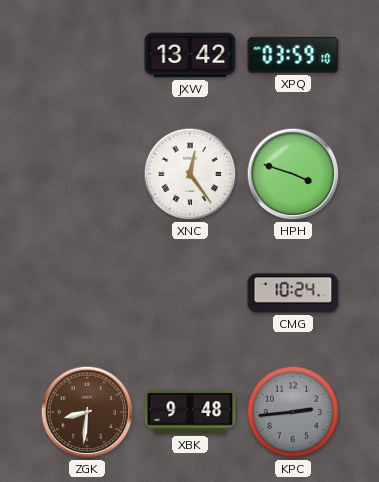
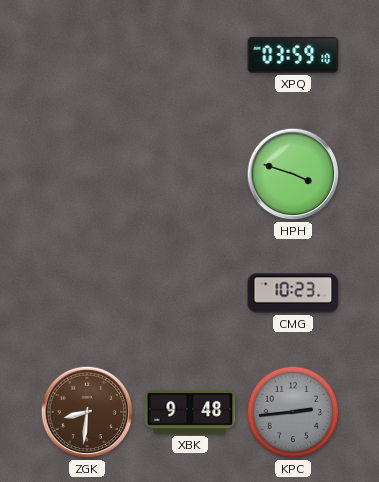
JXW: 13:42 -> none
XNC: 12:24 -> none
CMG: 10:24 -> 10:23
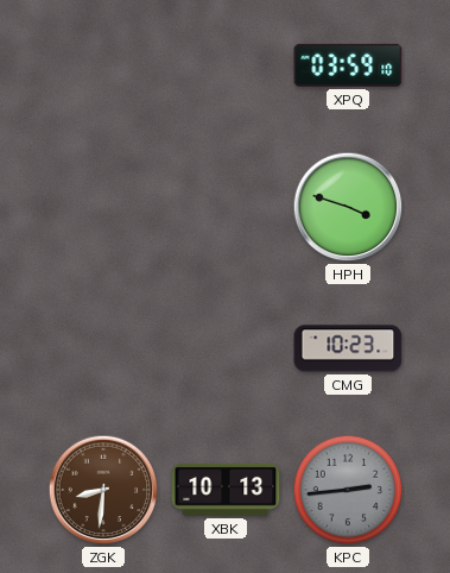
XBK: 9:48 -> 10:13
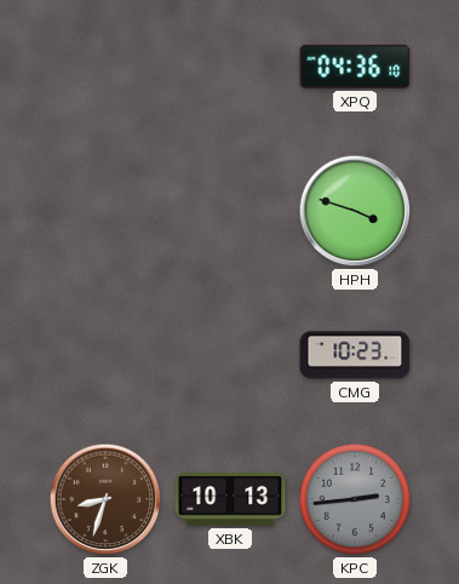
XPQ: 03:59 -> 04:36
ZGK: 8:31 -> 8:33
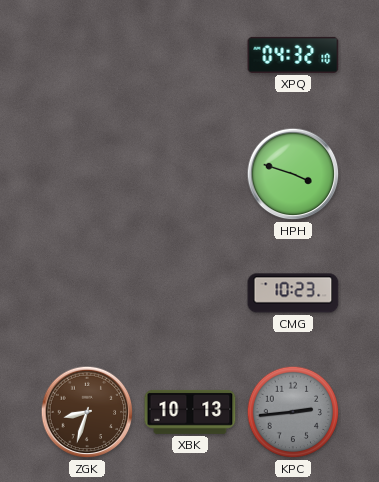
XPQ: 04:36 -> 04:32
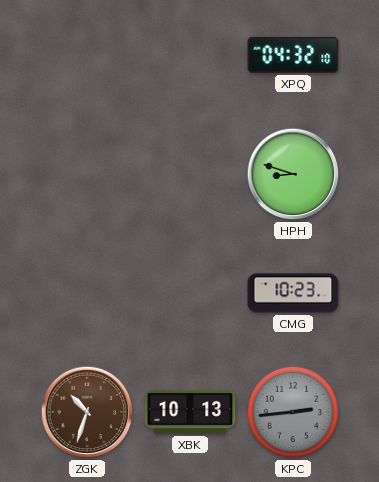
HPH: 3:48 -> 8:48
ZGK: 8:33 -> 10:33
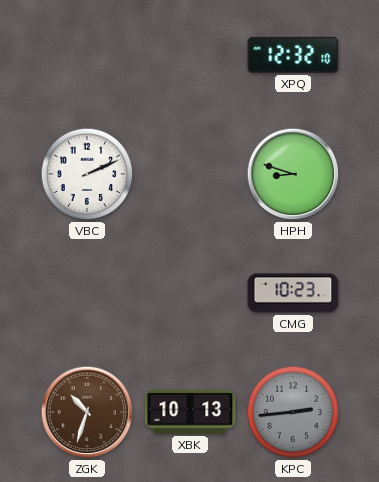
XPQ: 04:32 -> 12:32
VBC: none -> 2:11
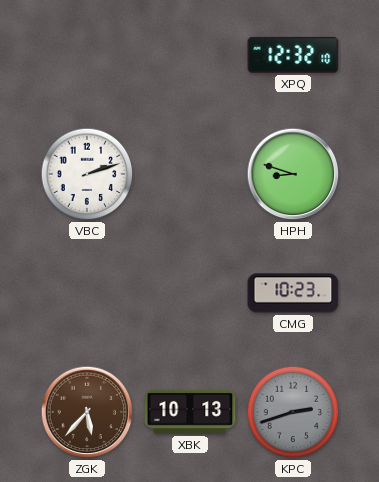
VBC: 2:11 -> 2:12
ZGK: 10:33 -> 5:37
KPC: 2:44 -> 2:42
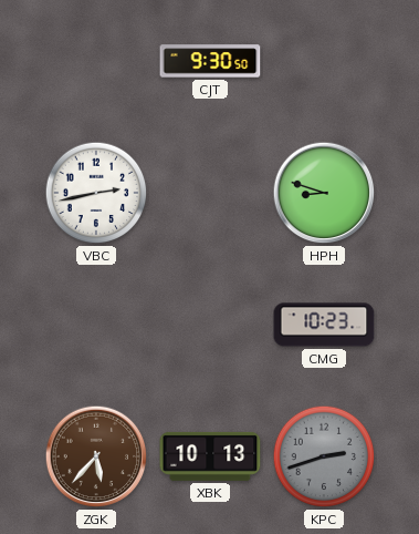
CJT: none -> 9:30
XPQ: 12:32 -> none
VBC: 2:12 -> 2:43
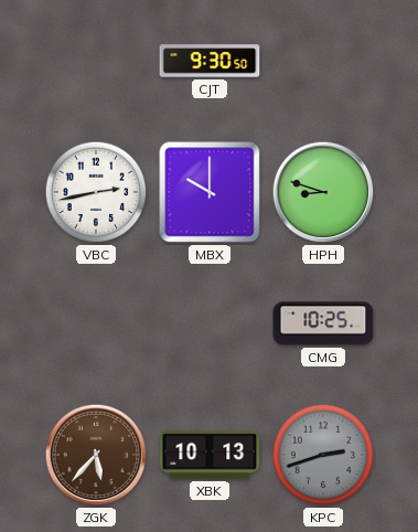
MBX: none -> 10:00
CMG: 10:23 -> 10:25
